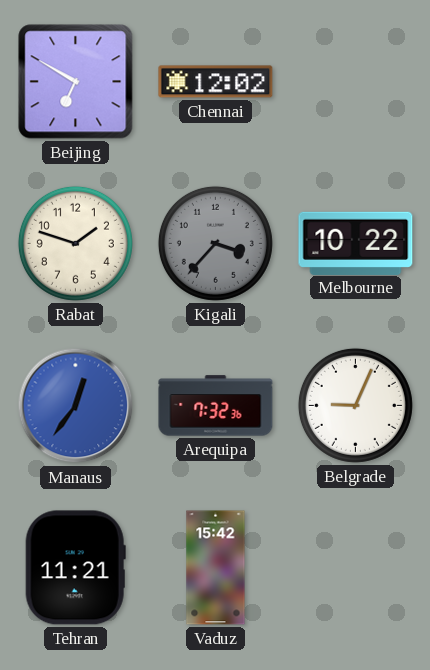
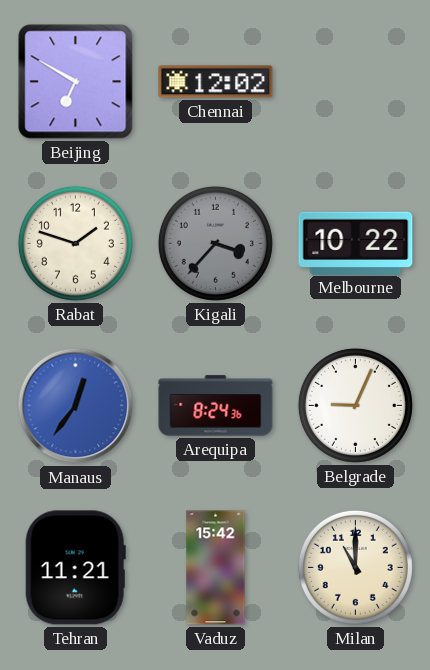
Arequipa: 7:32 -> 8:24
Milan: none -> 11:00
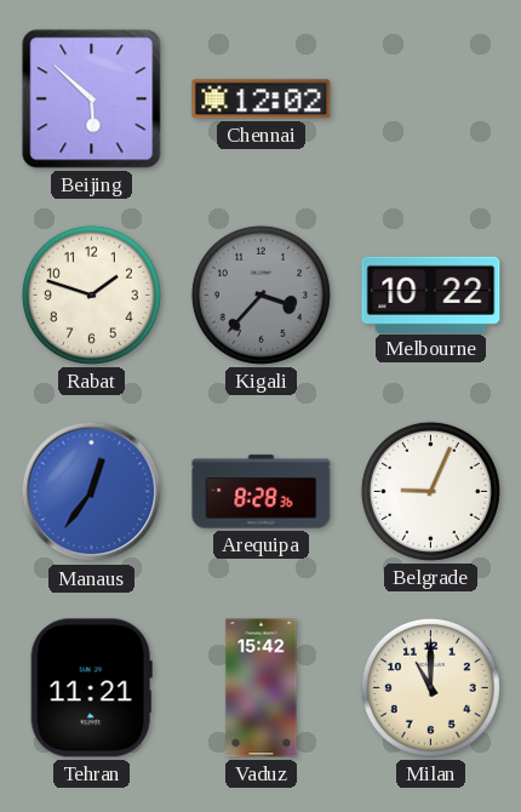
Beijing: 6:50 -> 5:52
Arequipa: 8:24 -> 8:28
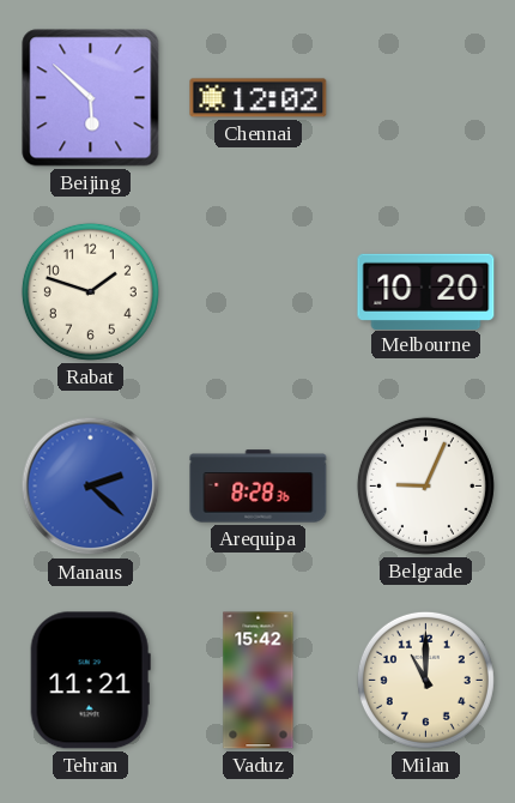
Kigali: 3:37 -> none
Melbourne: 10:22 -> 10:20
Manaus: 12:36 -> 2:22
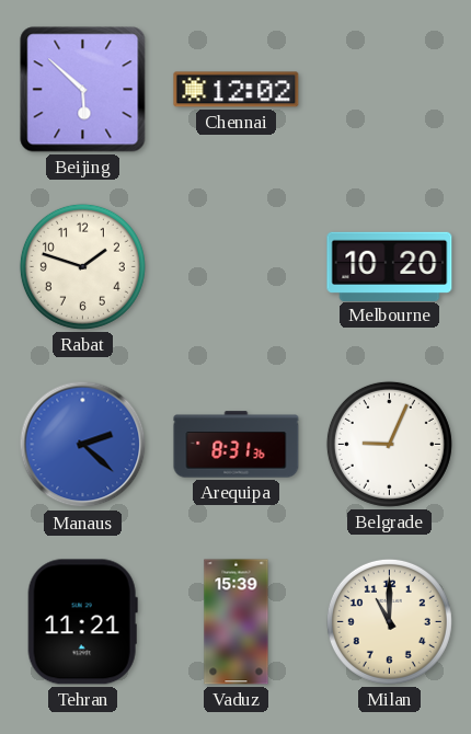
Arequipa: 8:28 -> 8:31
Vaduz: 15:42 -> 15:39
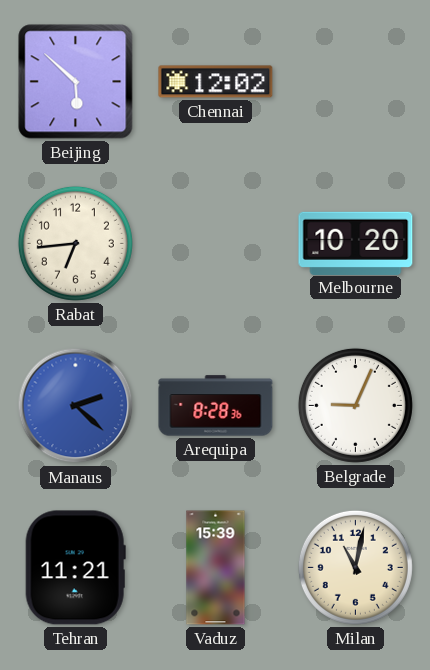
Rabat: 1:48 -> 6:44
Arequipa: 8:31 -> 8:28
Milan: 11:00 -> 11:02
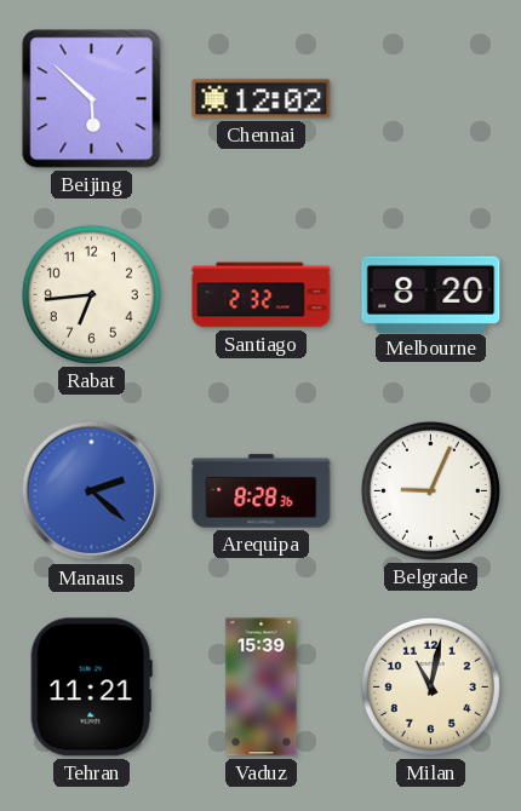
Santiago: none -> 2:32
Melbourne: 10:20 -> 8:20
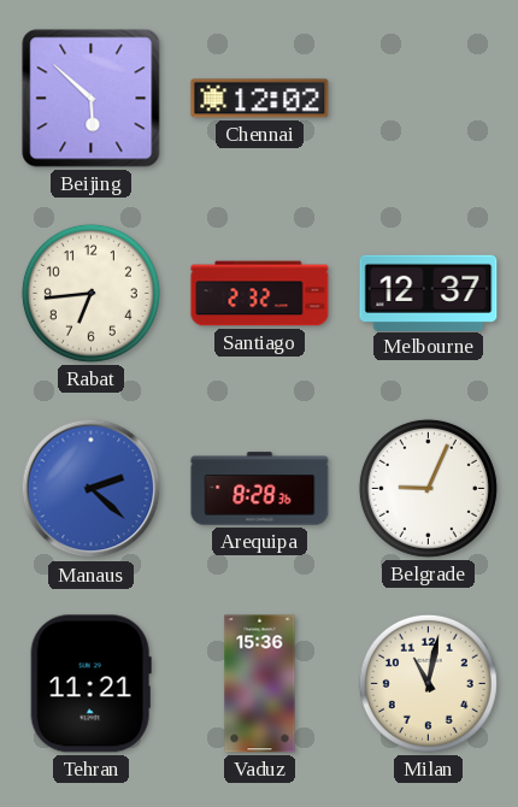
Melbourne: 8:20 -> 12:37
Vaduz: 15:39 -> 15:36
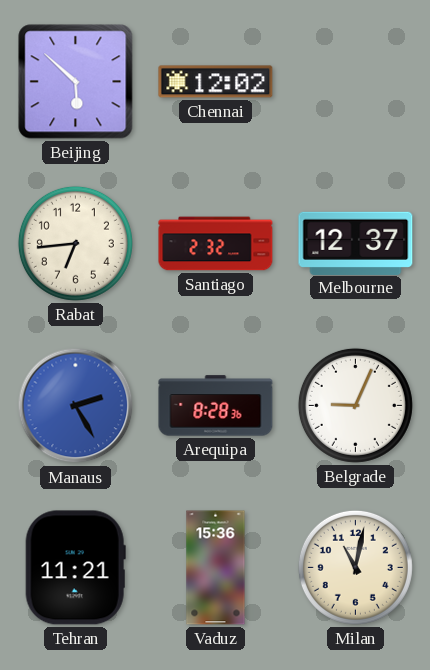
Manaus: 2:22 -> 2:25
